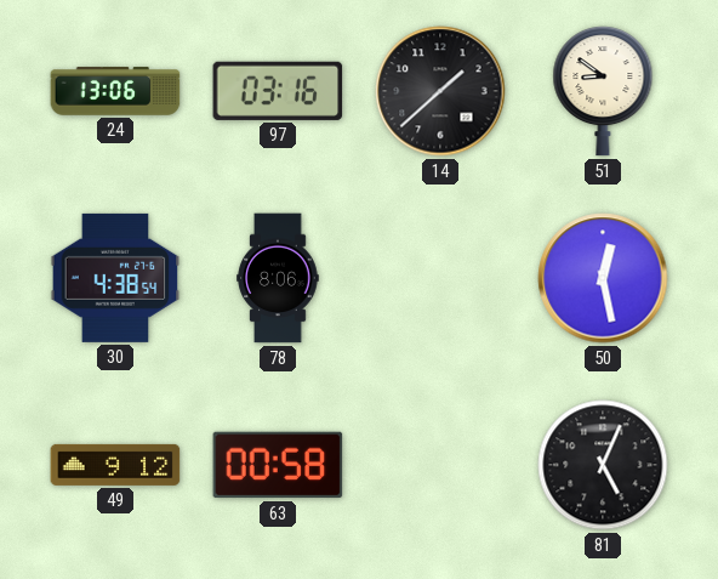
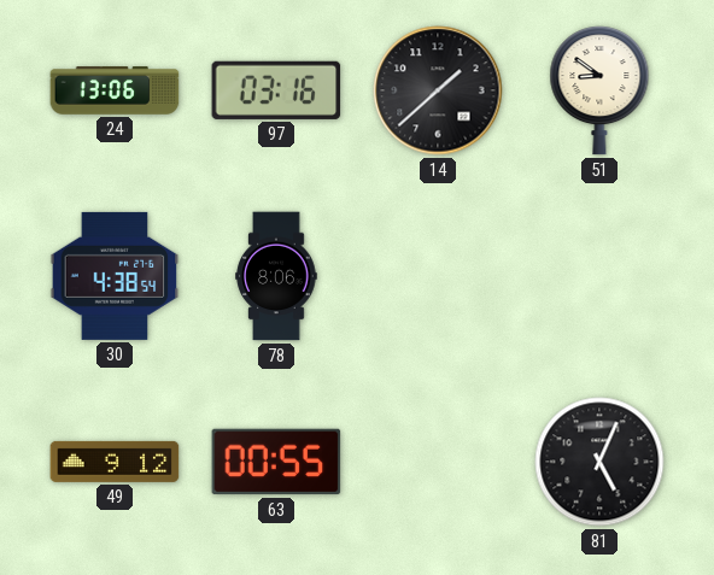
50: 12:28 -> none
63: 00:58 -> 00:55
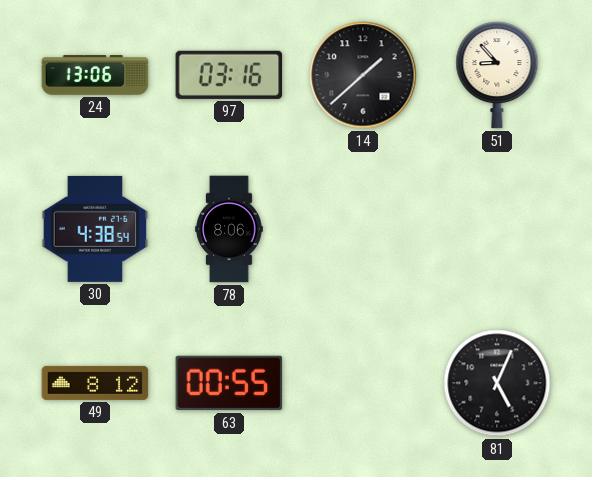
51: 8:51 -> 8:53
49: 9:12 -> 8:12
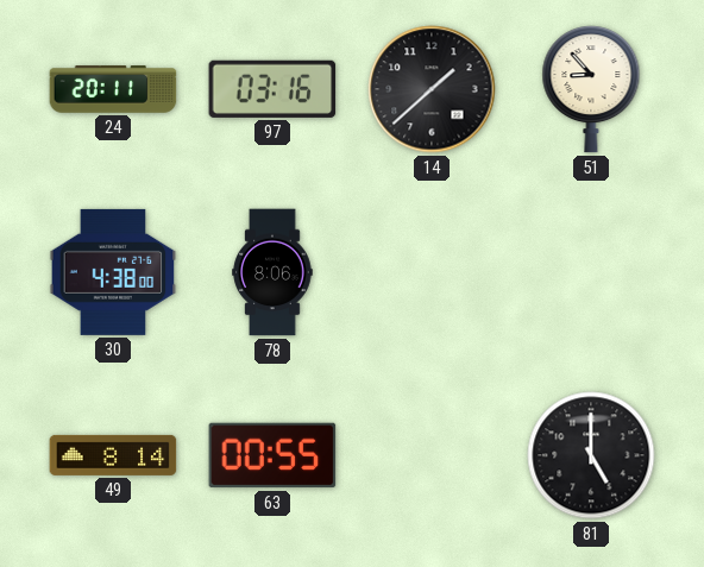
24: 13:06 -> 20:11
30: 4:38:54 -> 4:38:00
49: 8:12 -> 8:14
81: 5:04 -> 5:00
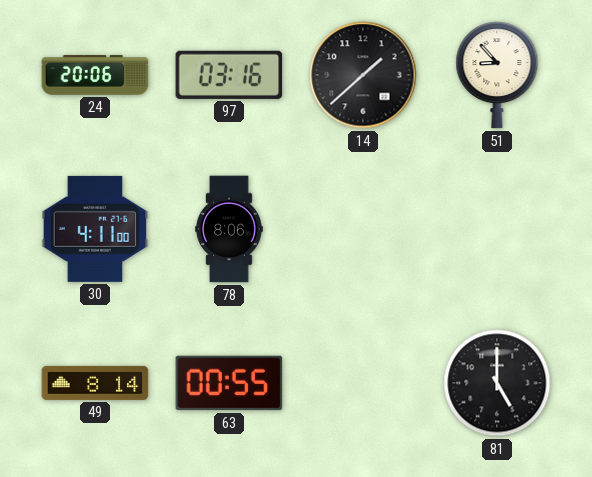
24: 20:11 -> 20:06
30: 4:38 -> 4:11
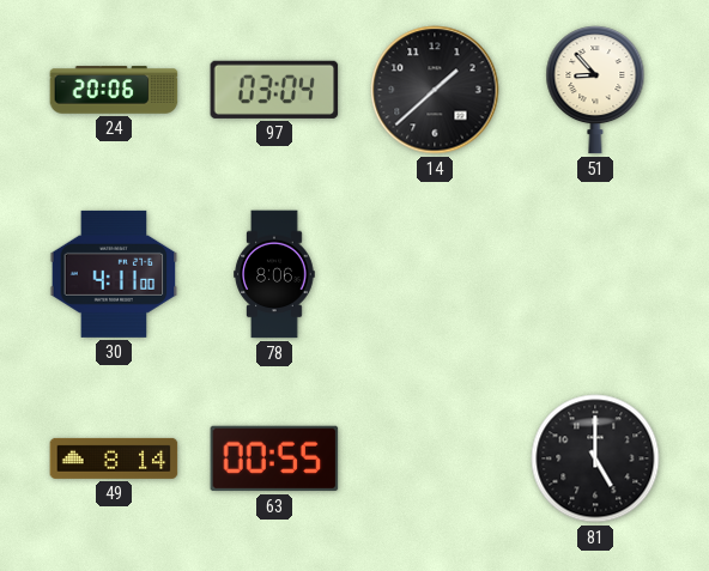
97: 03:16 -> 03:04
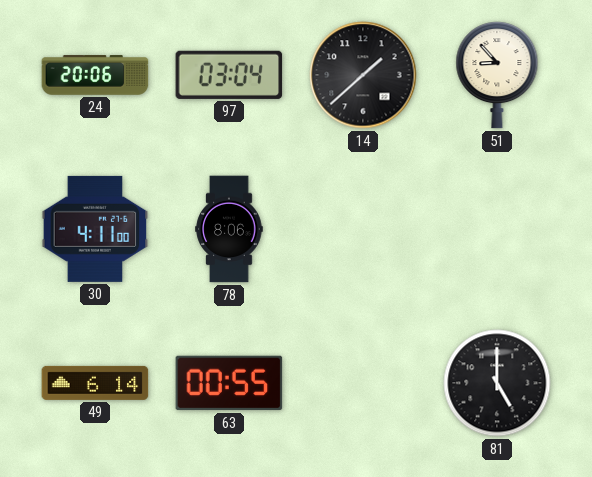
49: 8:14 -> 6:14
